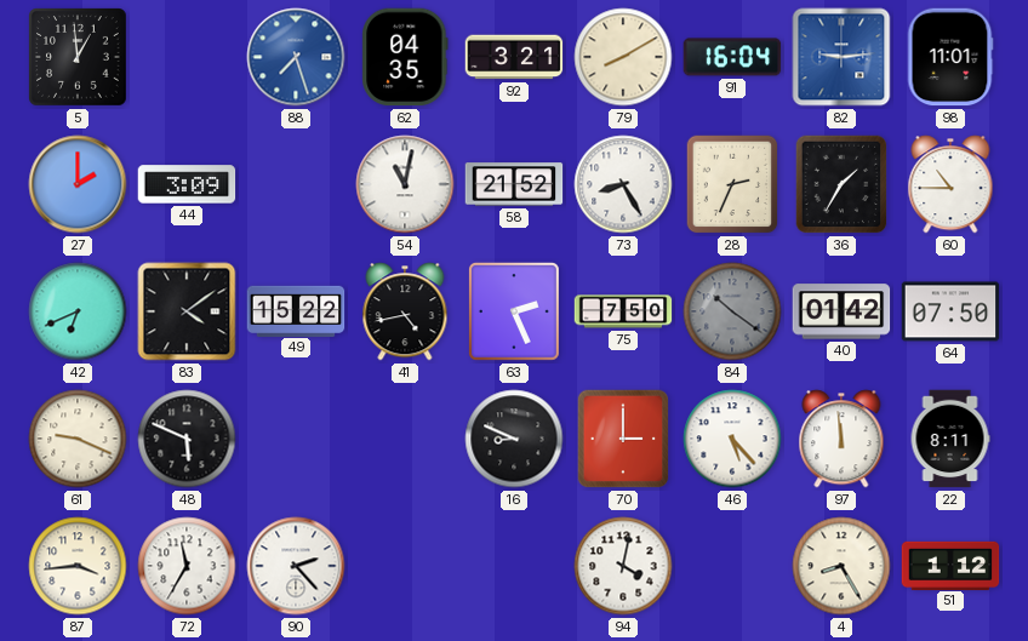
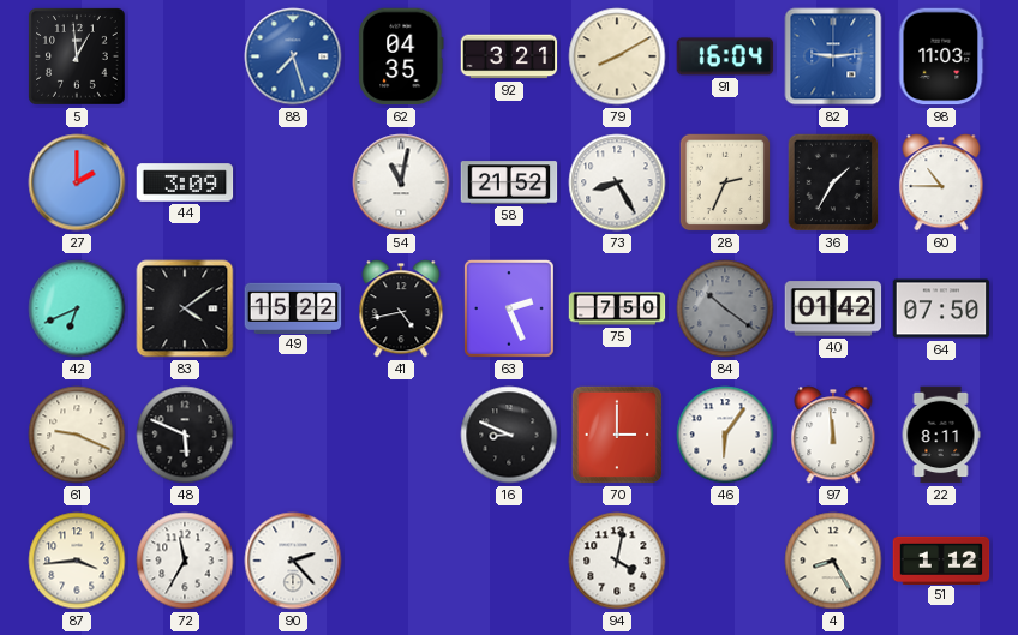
98: 11:01 -> 11:03
46: 5:23 -> 6:06
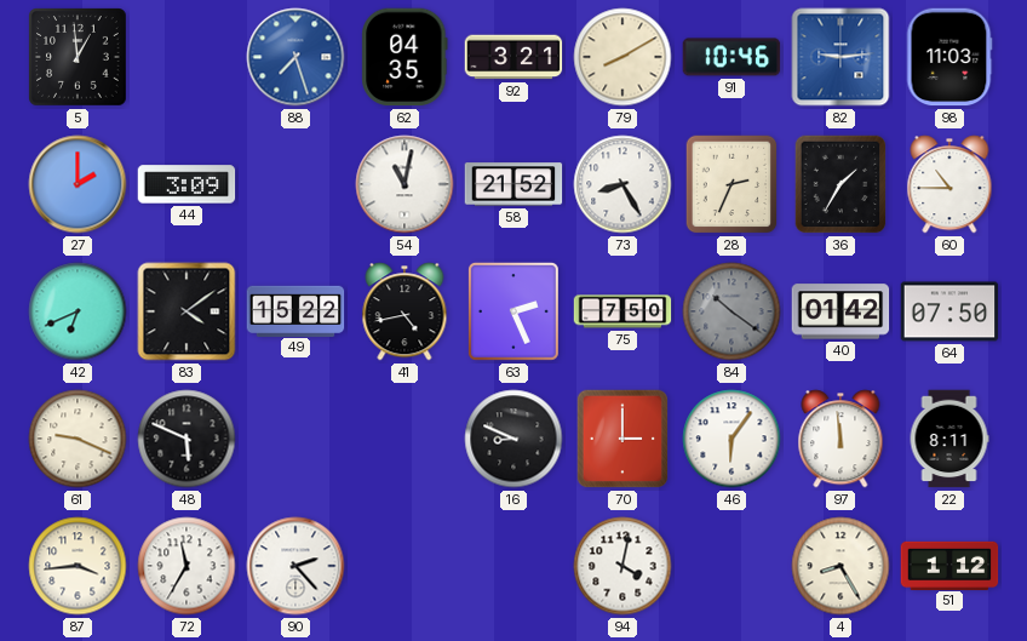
91: 16:04 -> 10:46
